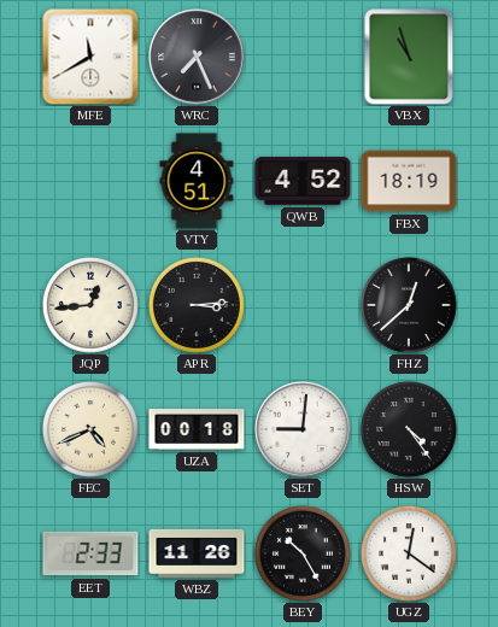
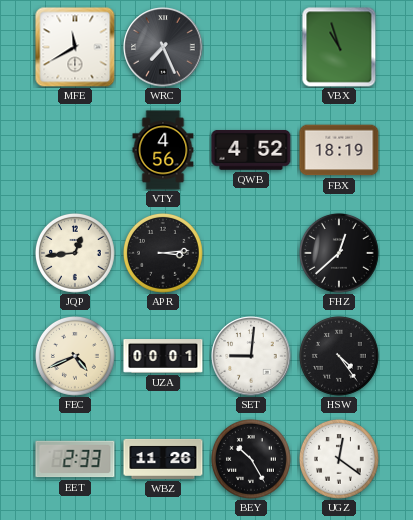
VTY: 4:51 -> 4:56
UZA: 00:18 -> 00:01
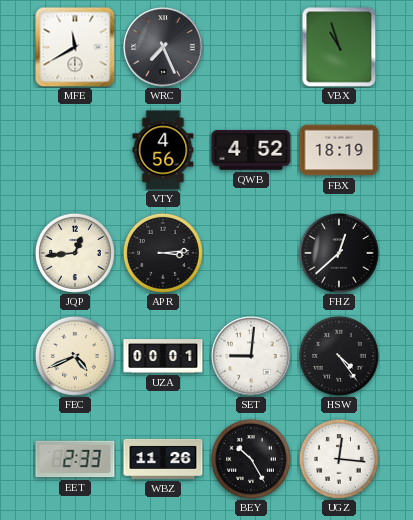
UGZ: 12:21 -> 12:16
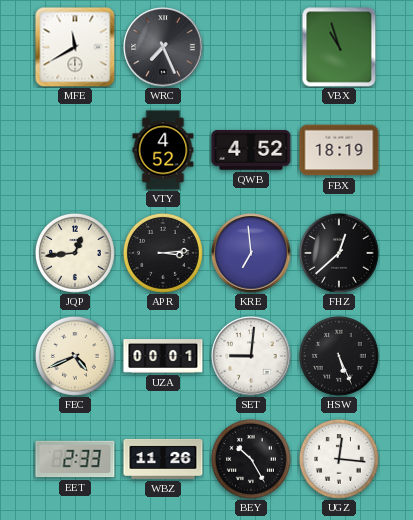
VTY: 4:56 -> 4:52
KRE: none -> 6:59
HSW: 4:24 -> 5:26
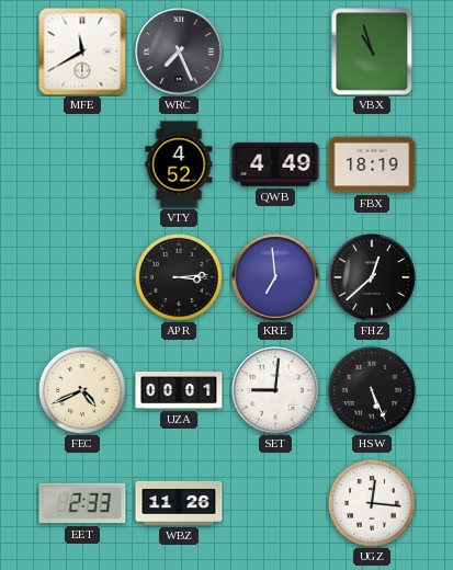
QWB: 4:52 -> 4:49
JQP: 12:44 -> none
BEY: 10:25 -> none
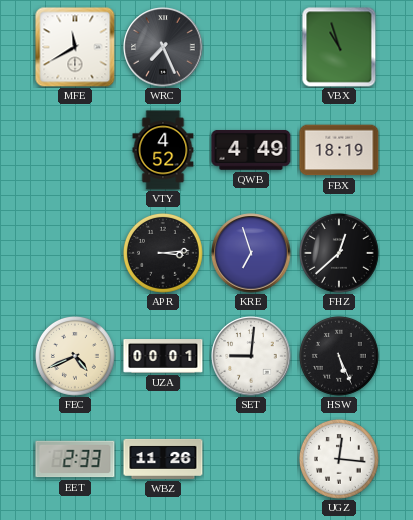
KRE: 6:59 -> 6:57
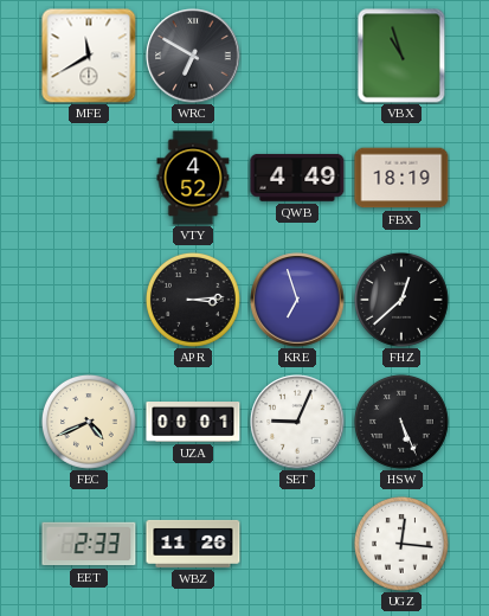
WRC: 7:26 -> 6:50
SET: 9:01 -> 9:04
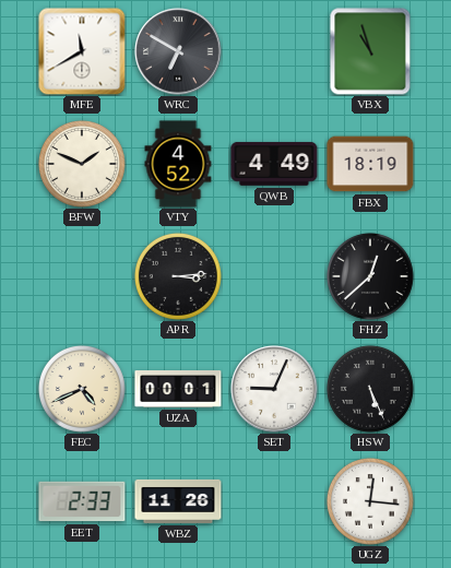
BFW: none -> 1:49
KRE: 6:57 -> none
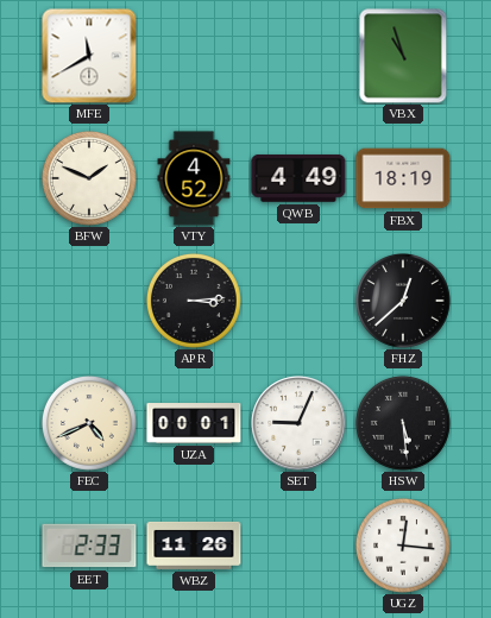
WRC: 6:50 -> none
HSW: 5:26 -> 5:29
